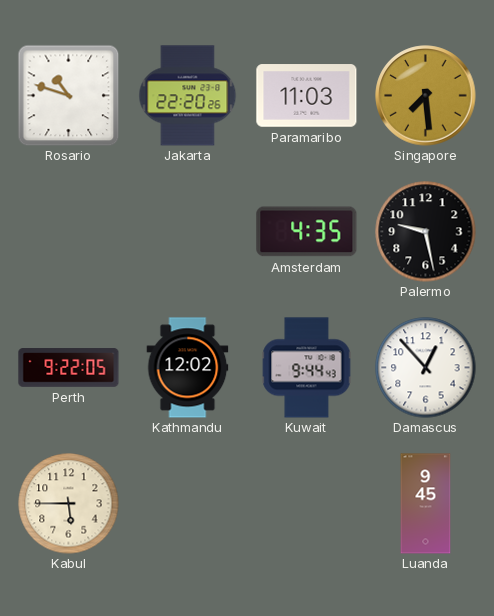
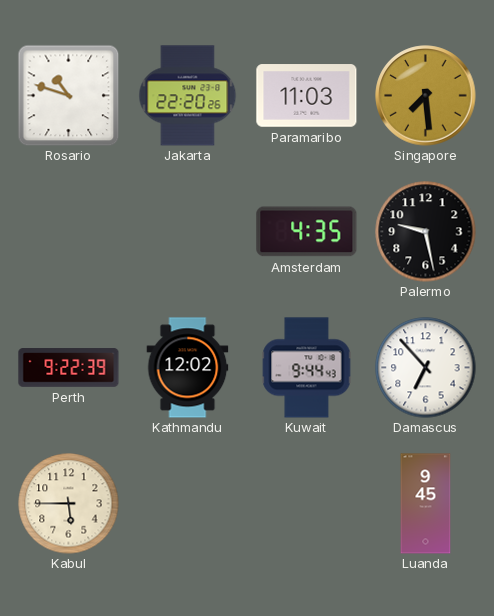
Perth: 9:22:05 -> 9:22:39
Damascus: 12:53 -> 6:53
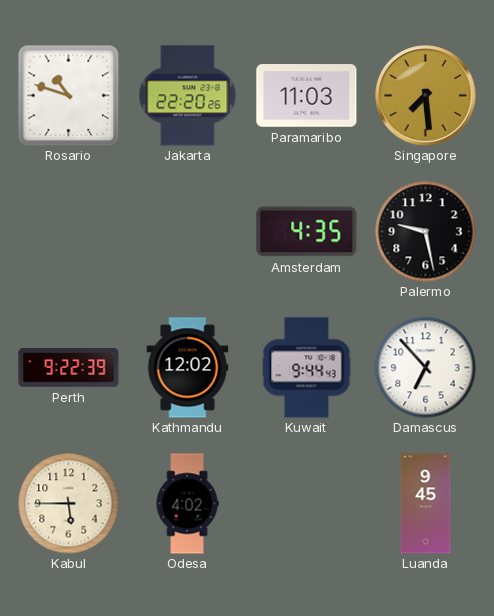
Odesa: none -> 4:02
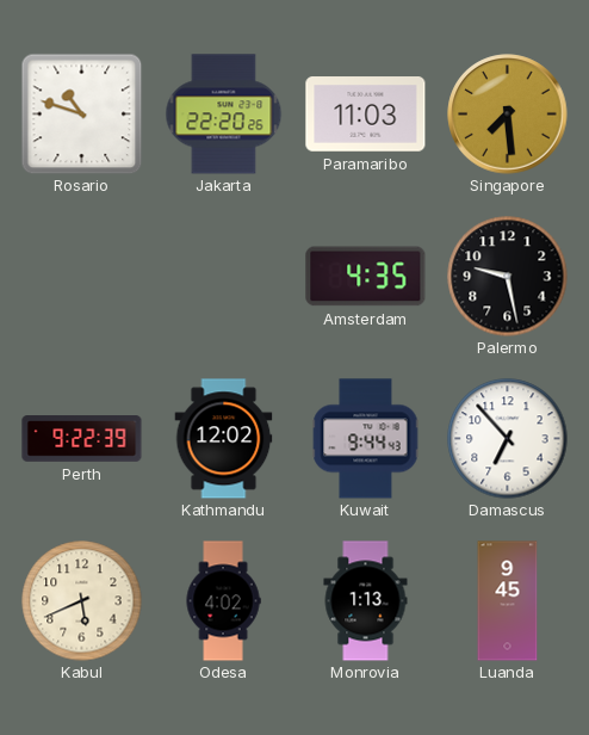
Kabul: 5:45 -> 5:41
Monrovia: none -> 1:13
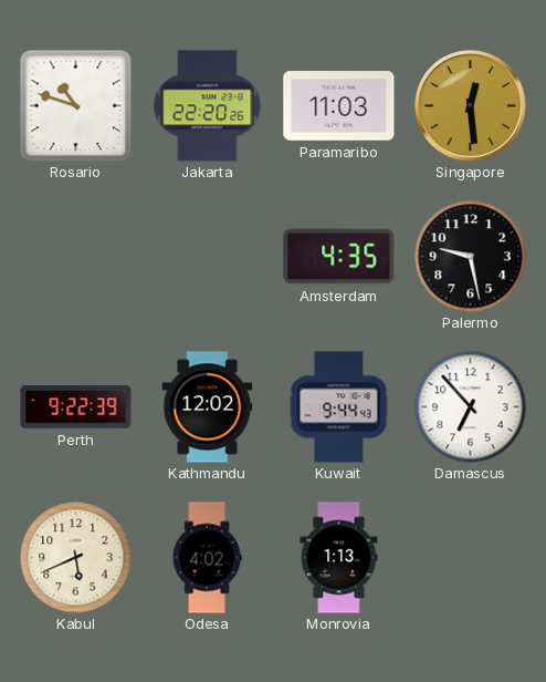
Singapore: 7:29 -> 12:29
Luanda: 9:45 -> none
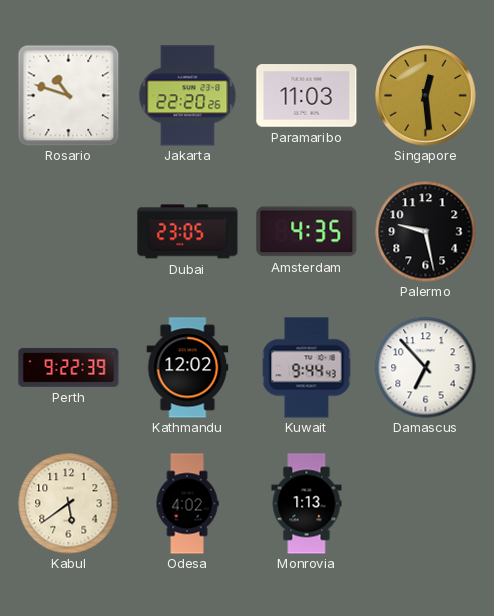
Dubai: none -> 23:05
Kabul: 5:41 -> 5:39
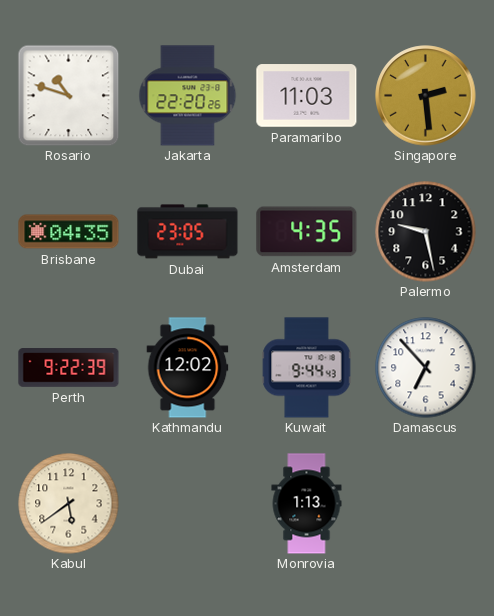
Singapore: 12:29 -> 2:29
Brisbane: none -> 04:35
Odesa: 4:02 -> none
